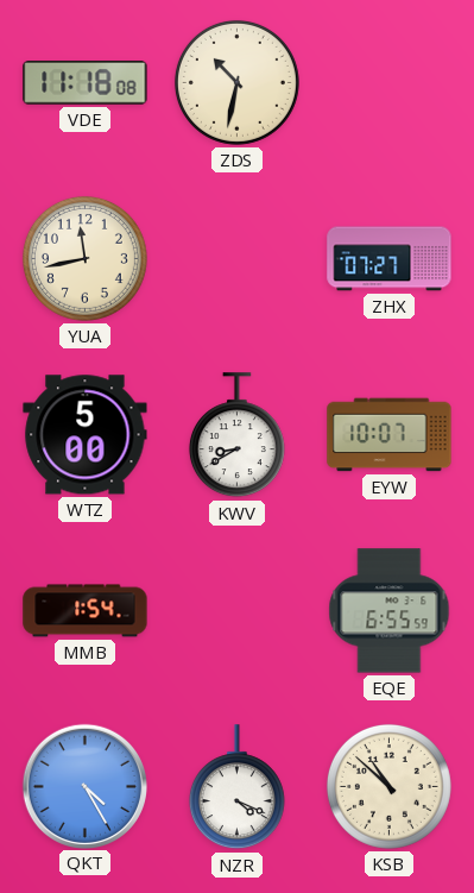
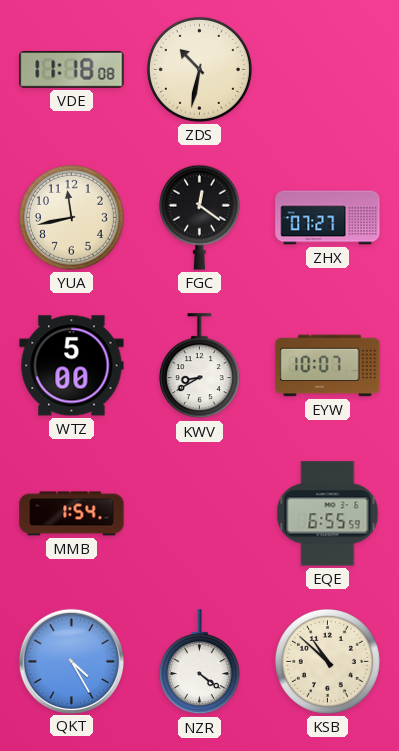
FGC: none -> 12:21
NZR: 4:19 -> 4:21
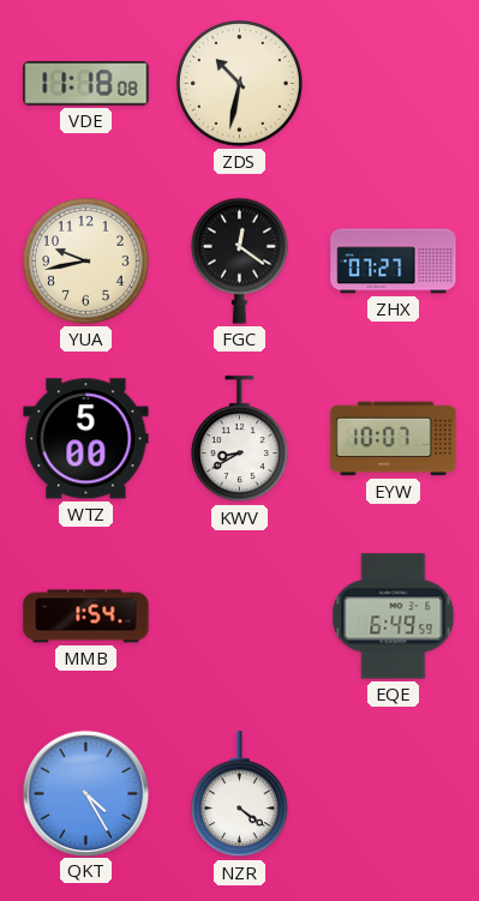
YUA: 11:43 -> 9:43
EQE: 6:55 -> 6:49
KSB: 10:52 -> none
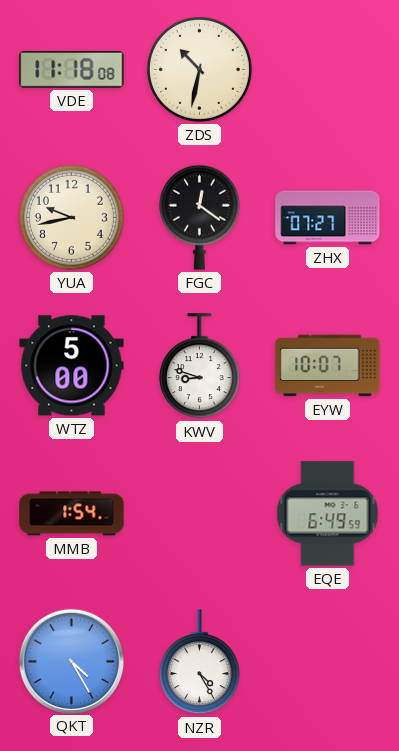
KWV: 8:40 -> 8:48
NZR: 4:21 -> 4:25
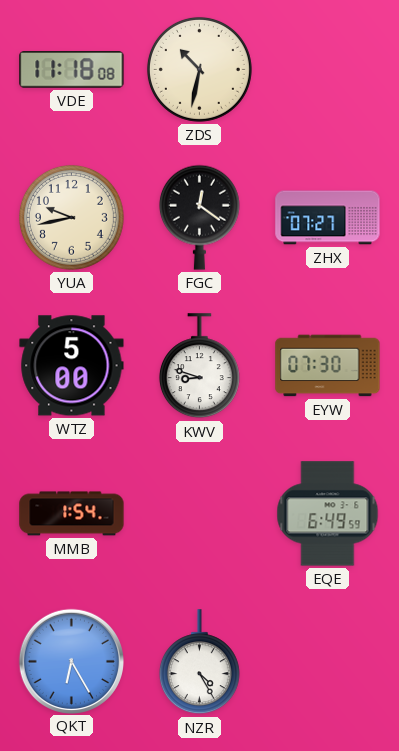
EYW: 10:07 -> 07:30
QKT: 4:25 -> 6:25
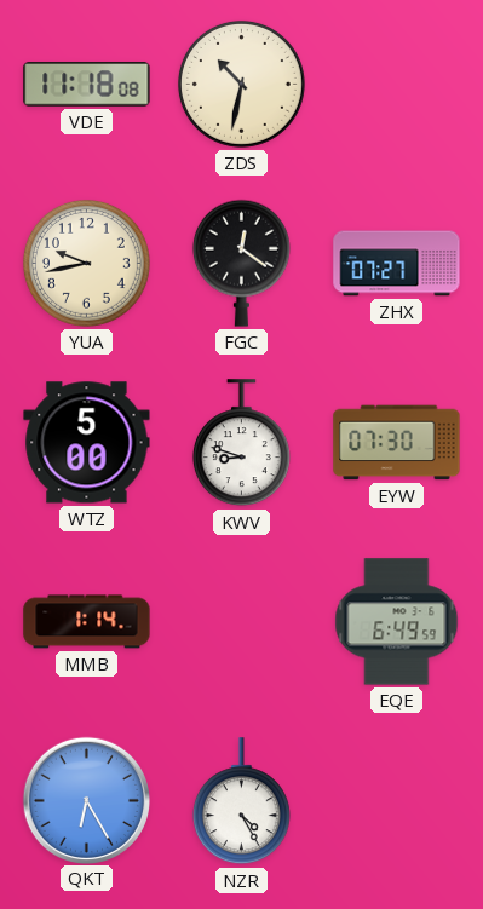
MMB: 1:54 -> 1:14
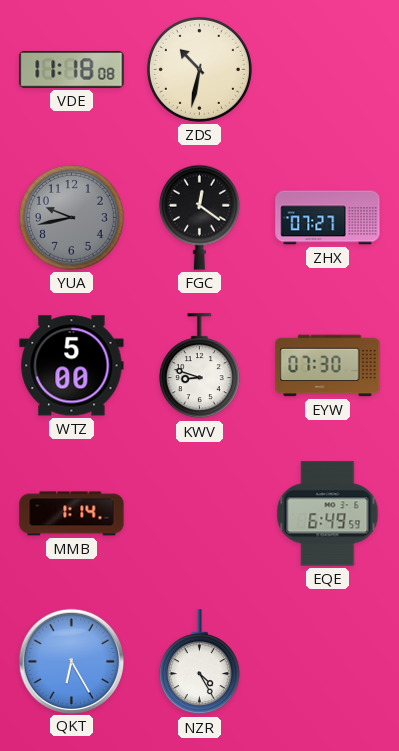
YUA dial: cream -> grey
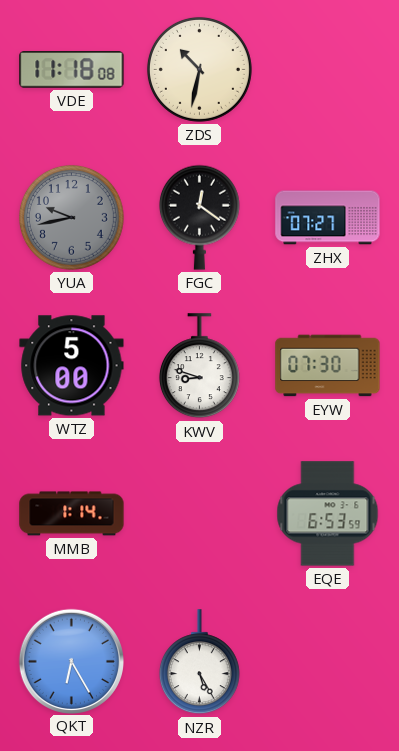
EQE: 6:49 -> 6:53
NZR: 4:25 -> 5:25
